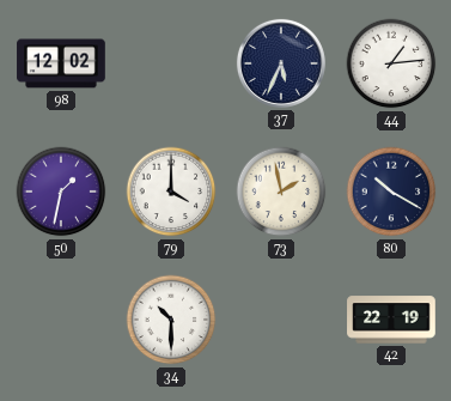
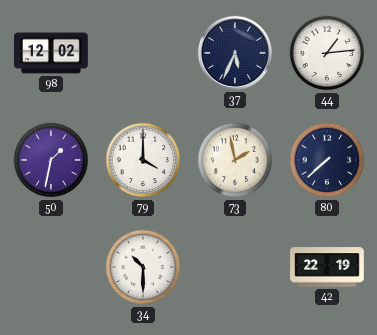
80: 10:20 -> 7:38
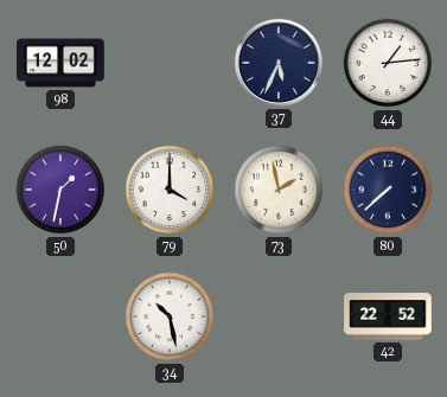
34: 10:30 -> 10:28
42: 22:19 -> 22:52
